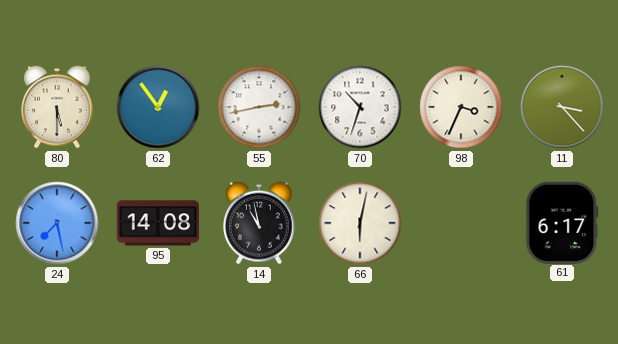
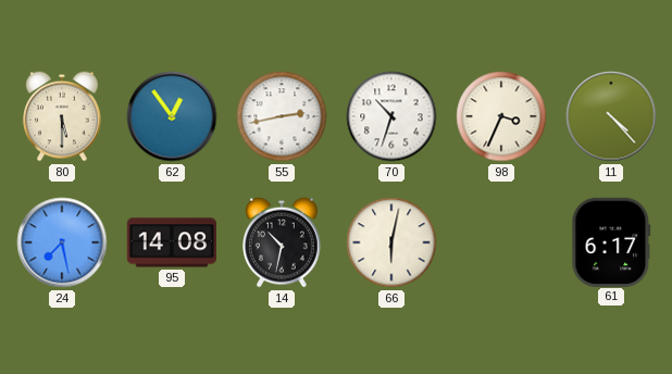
11: 3:23 -> 4:23
14: 10:58 -> 10:32
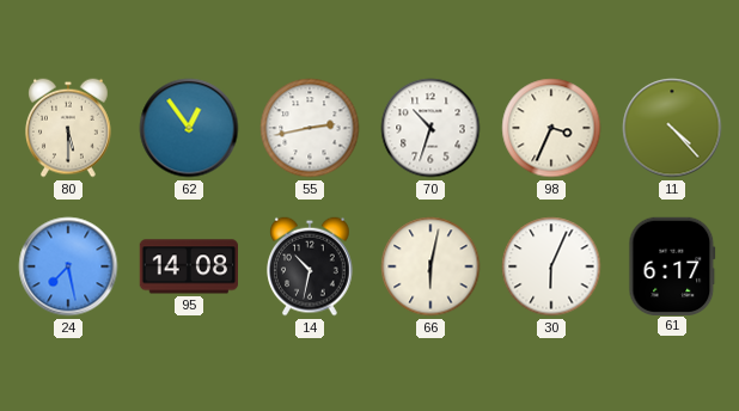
30: none -> 6:04
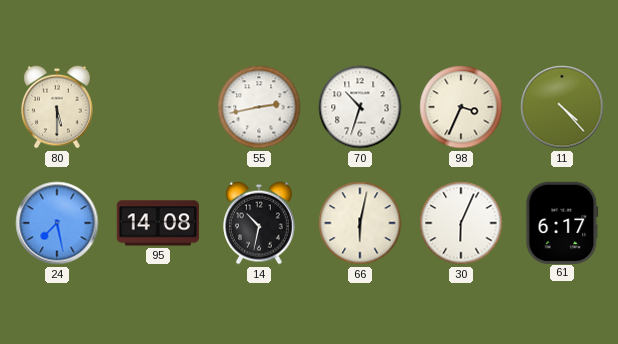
62: 12:54 -> none
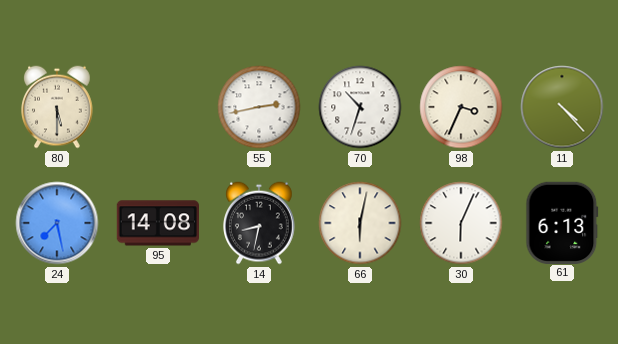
14: 10:32 -> 8:32
61: 6:17 -> 6:13
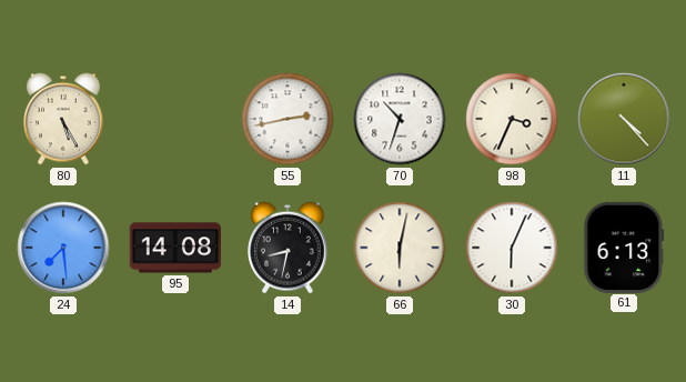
80: 5:30 -> 5:25
24: 7:28 -> 7:29
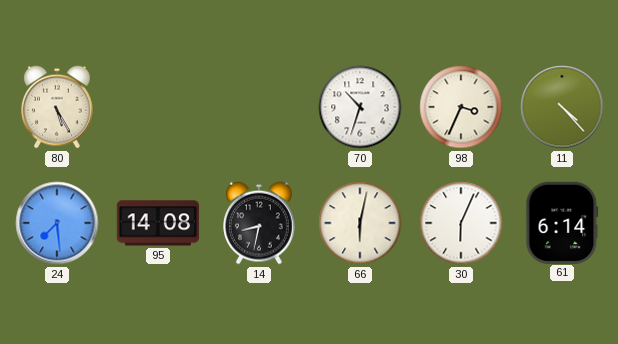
55: 2:43 -> none
61: 6:13 -> 6:14
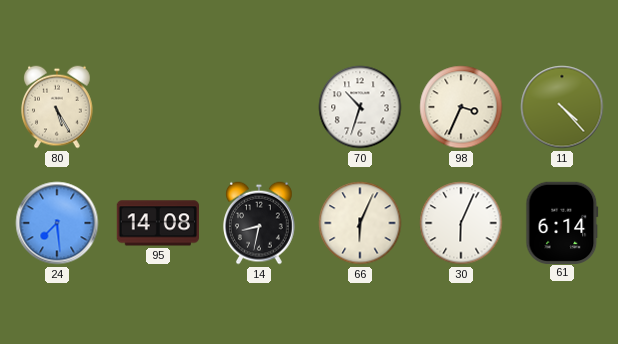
66: 6:02 -> 6:04
